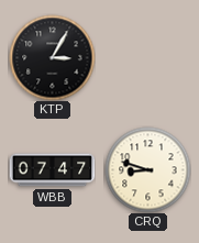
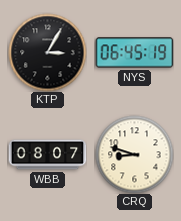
NYS: none -> 06:45
WBB: 07:47 -> 08:07
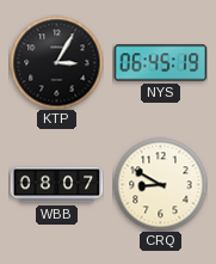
CRQ: 8:48 -> 8:50
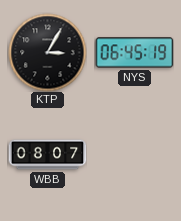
CRQ: 8:50 -> none
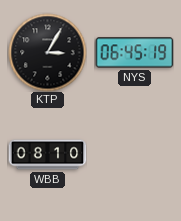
WBB: 08:07 -> 08:10
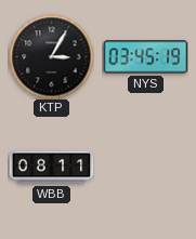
NYS: 06:45 -> 03:45
WBB: 08:10 -> 08:11
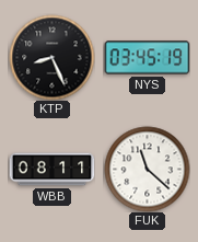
KTP: 3:05 -> 8:26
FUK: none -> 11:22
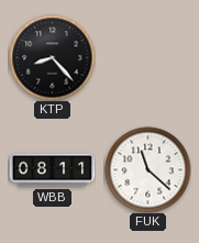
KTP: 8:26 -> 8:23
NYS: 03:45 -> none
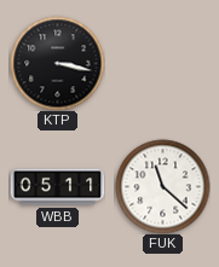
KTP: 8:23 -> 3:17
WBB: 08:11 -> 05:11
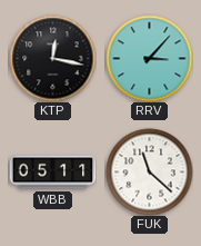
KTP: 3:17 -> 12:17
RRV: none -> 3:07
